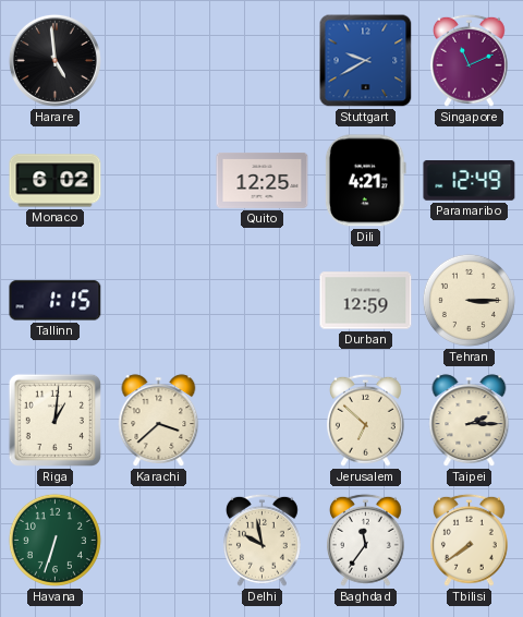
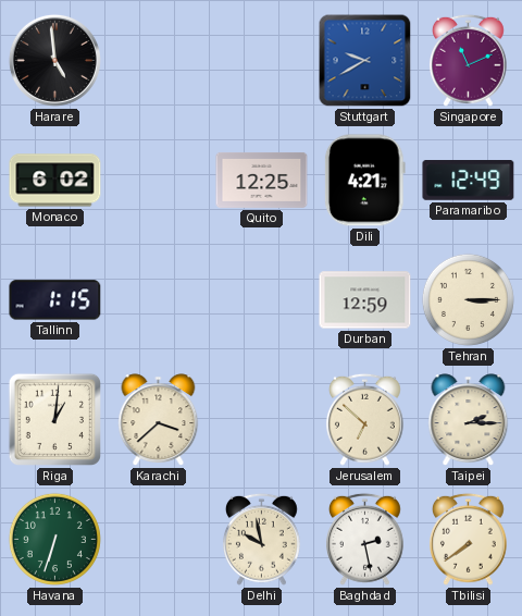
Baghdad: 11:36 -> 2:28
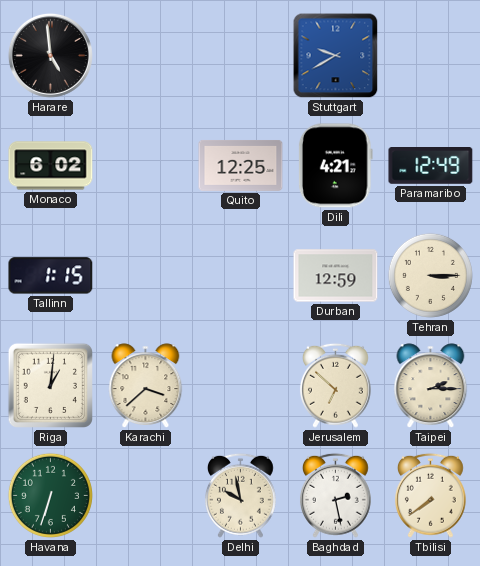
Singapore: 11:11 -> none
